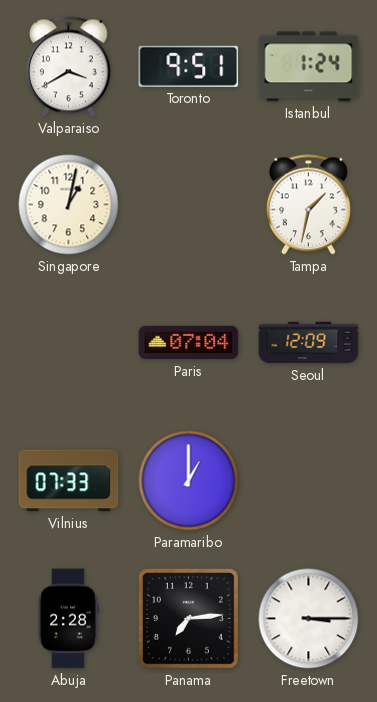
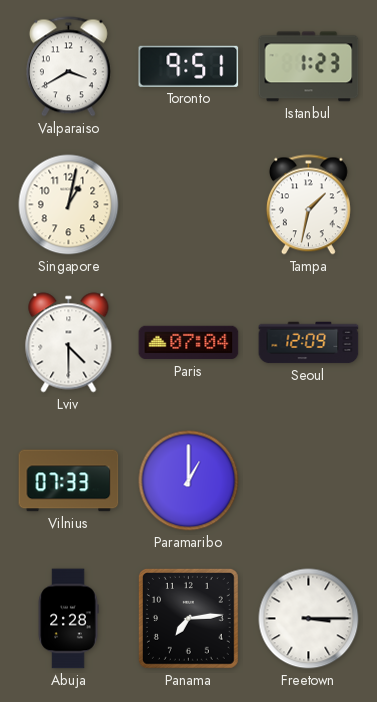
Istanbul: 1:24 -> 1:23
Lviv: none -> 4:30
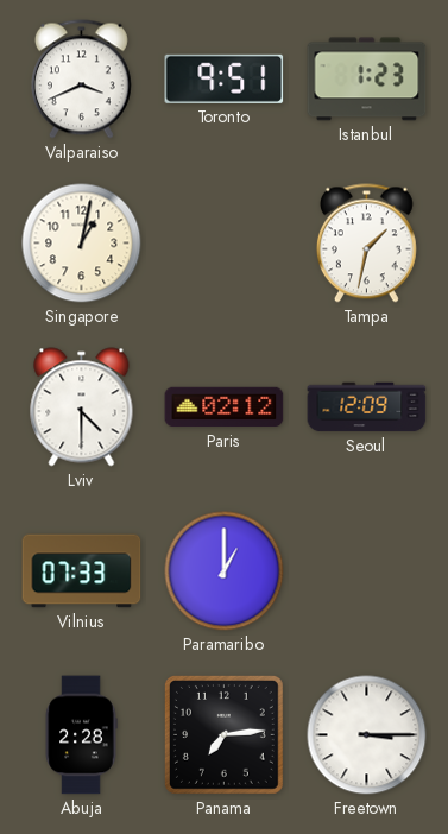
Valparaiso: 3:40 -> 3:41
Paris: 07:04 -> 02:12
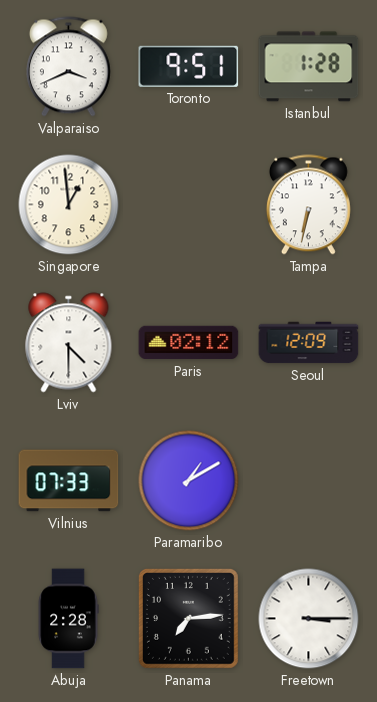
Istanbul: 1:23 -> 1:28
Singapore: 1:02 -> 12:59
Tampa: 1:32 -> 6:32
Paramaribo: 1:00 -> 1:10
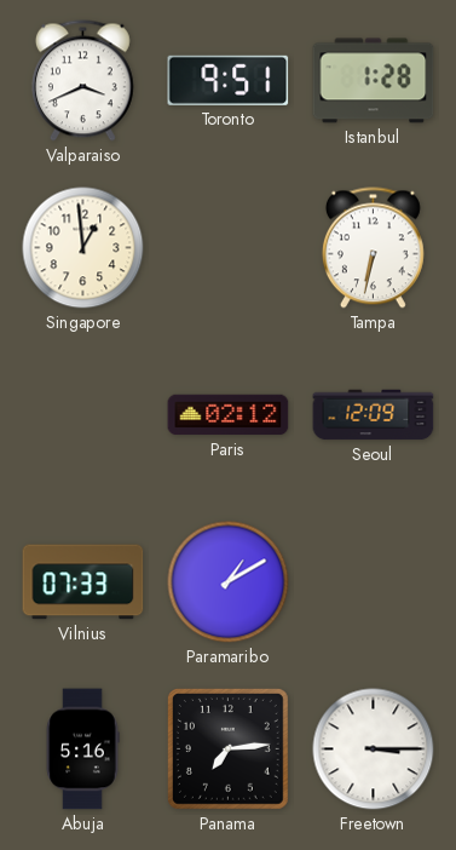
Lviv: 4:30 -> none
Abuja: 2:28 -> 5:16
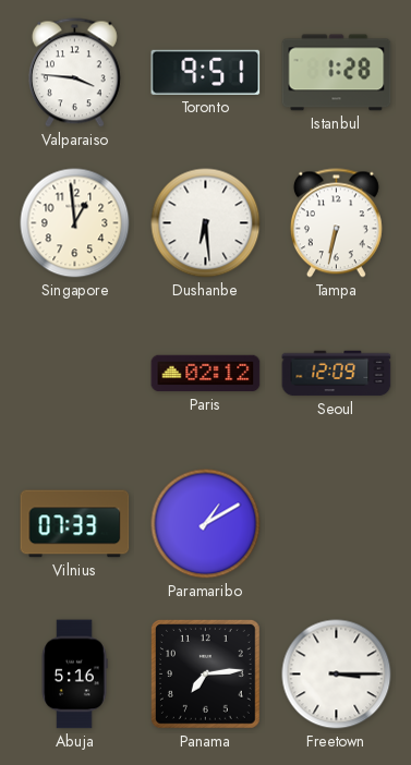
Valparaiso: 3:41 -> 3:46
Dushanbe: none -> 6:29
